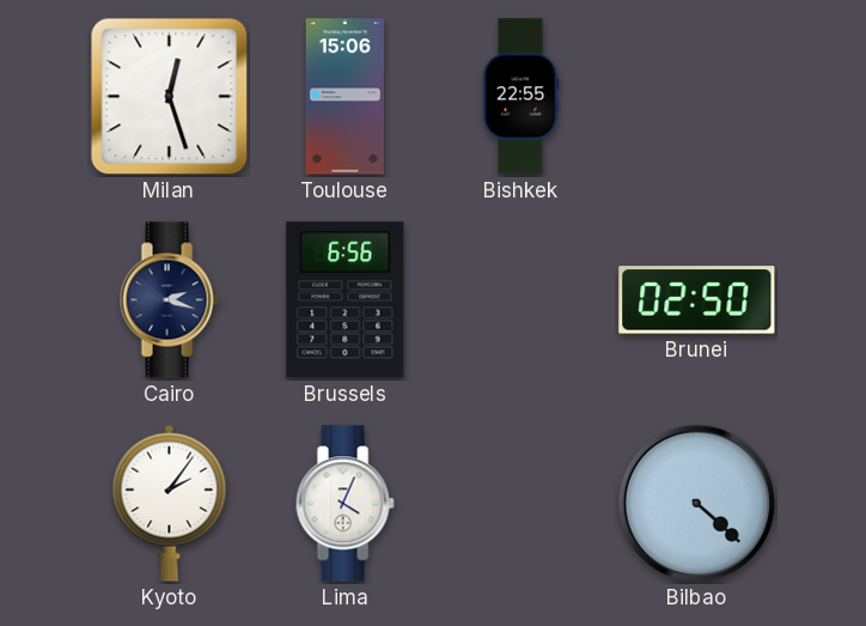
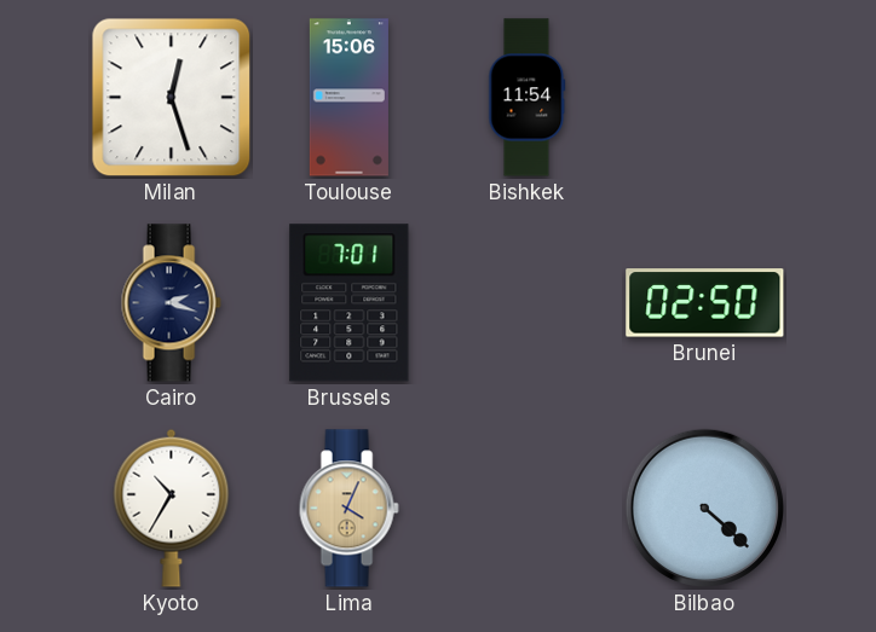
Bishkek: 22:55 -> 11:54
Brussels: 6:56 -> 7:01
Kyoto: 2:06 -> 10:35
Lima dial: white -> champagne
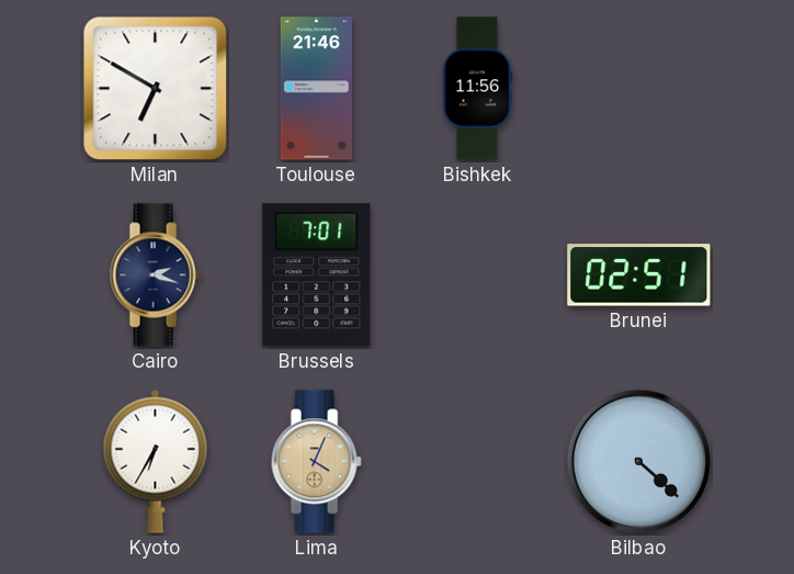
Milan: 12:27 -> 6:50
Toulouse: 15:06 -> 21:46
Bishkek: 11:54 -> 11:56
Brunei: 02:50 -> 02:51
Kyoto: 10:35 -> 6:35
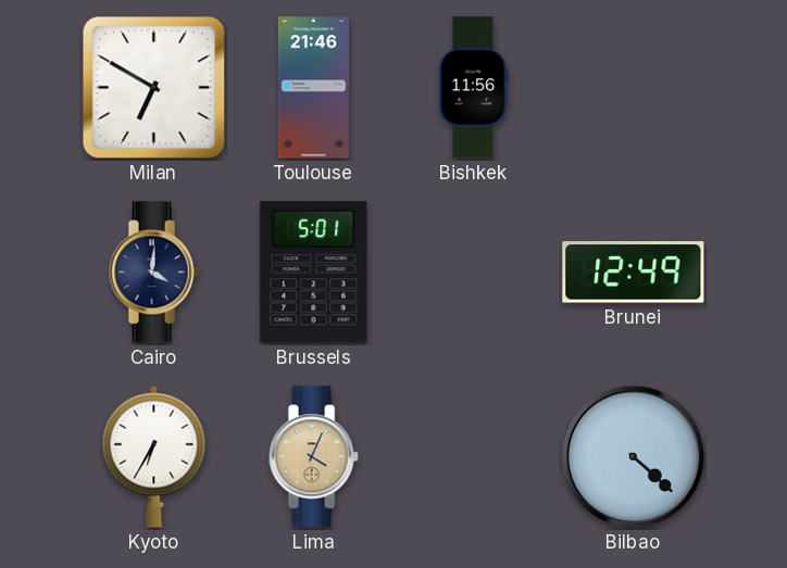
Cairo: 2:18 -> 4:01
Brussels: 7:01 -> 5:01
Brunei: 02:51 -> 12:49
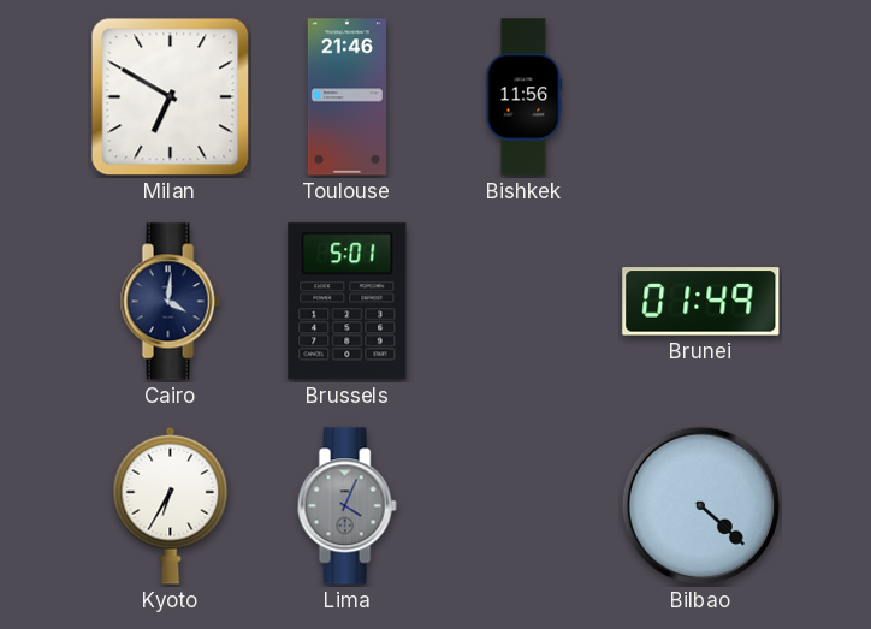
Brunei: 12:49 -> 01:49
Lima dial: champagne -> grey
